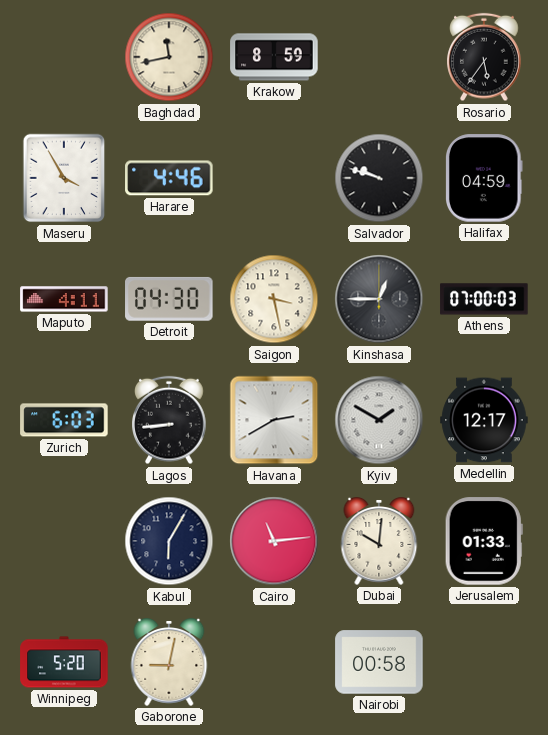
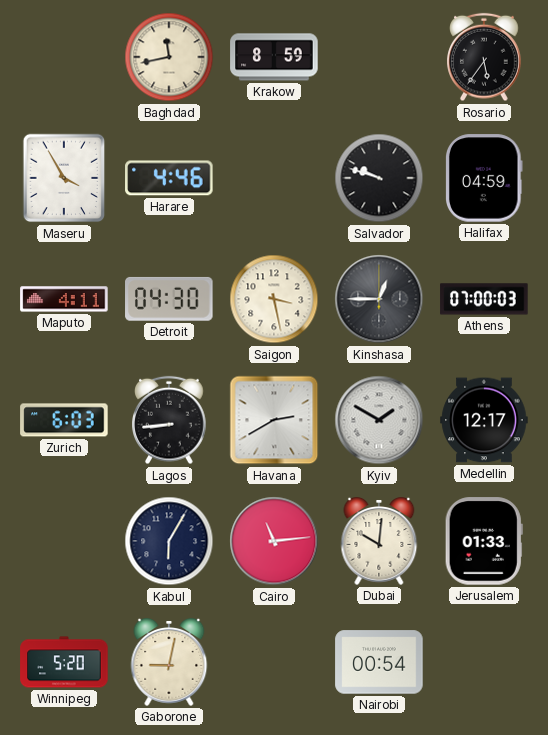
Nairobi: 00:58 -> 00:54
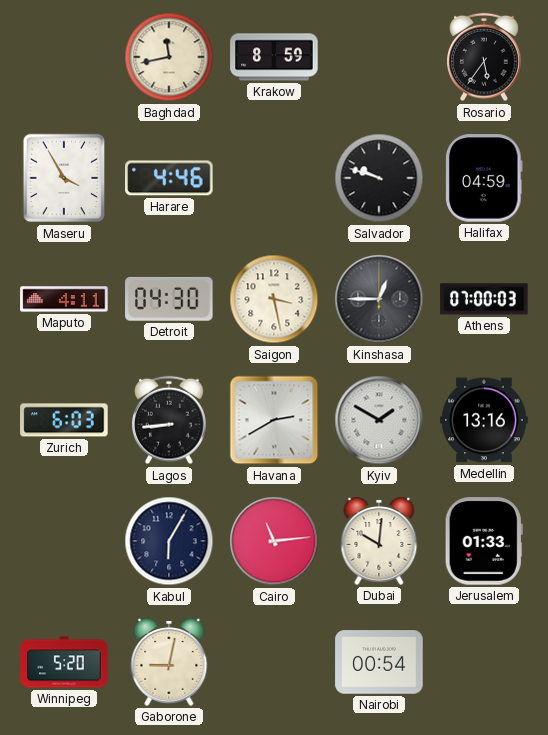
Medellin: 12:17 -> 13:16
